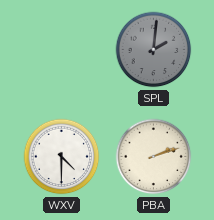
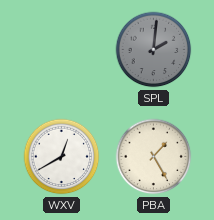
WXV: 4:30 -> 12:40
PBA: 2:12 -> 1:25
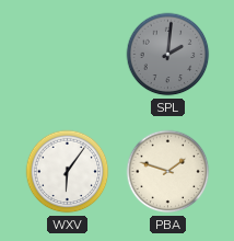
WXV: 12:40 -> 6:06
PBA: 1:25 -> 1:48
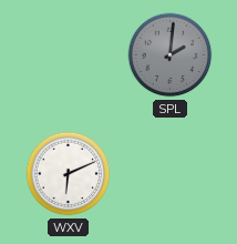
WXV: 6:06 -> 6:11
PBA: 1:48 -> none
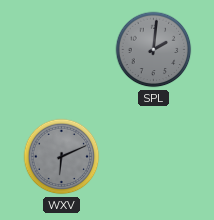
WXV dial: white -> grey
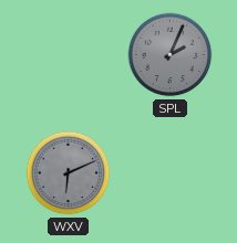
SPL: 2:01 -> 2:04
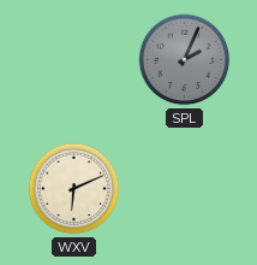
WXV dial: grey -> cream
